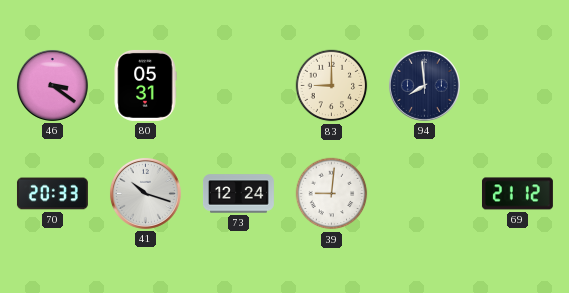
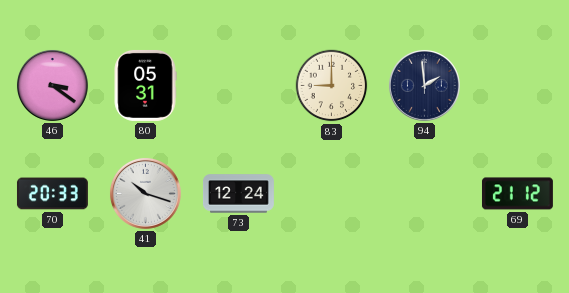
94: 7:59 -> 1:59
39: 9:01 -> none
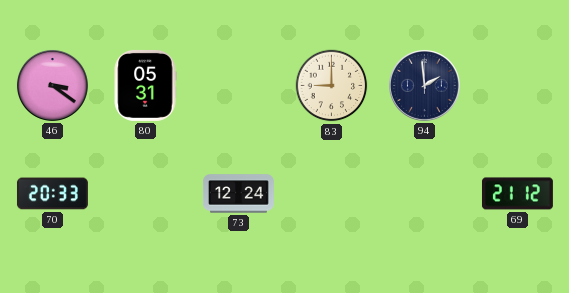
41: 10:18 -> none
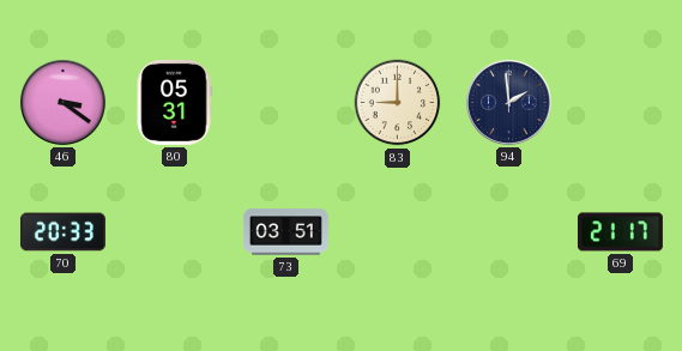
73: 12:24 -> 03:51
69: 21:12 -> 21:17
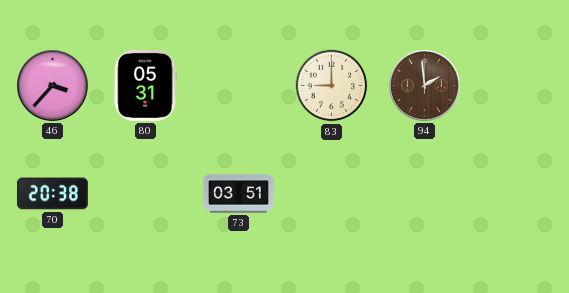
46: 3:21 -> 3:37
94 dial: navy -> brown
70: 20:33 -> 20:38
69: 21:17 -> none
